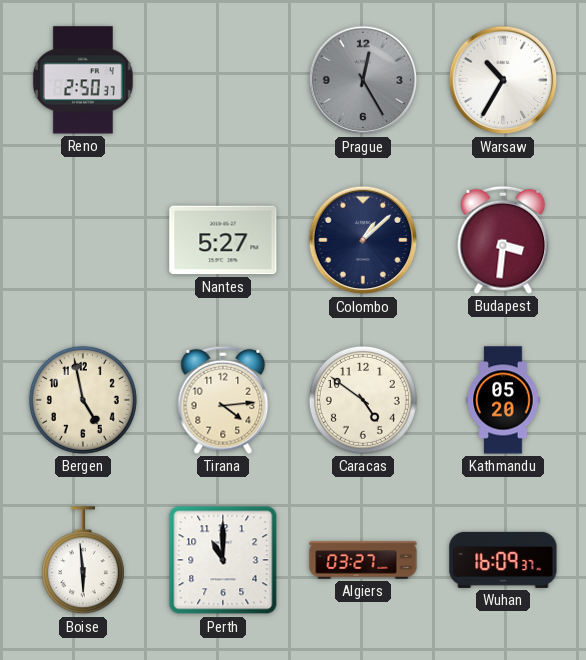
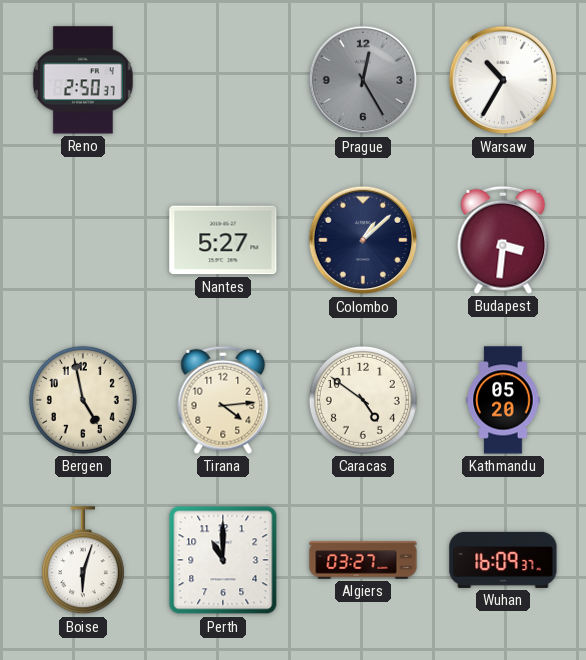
Boise: 5:59 -> 6:03
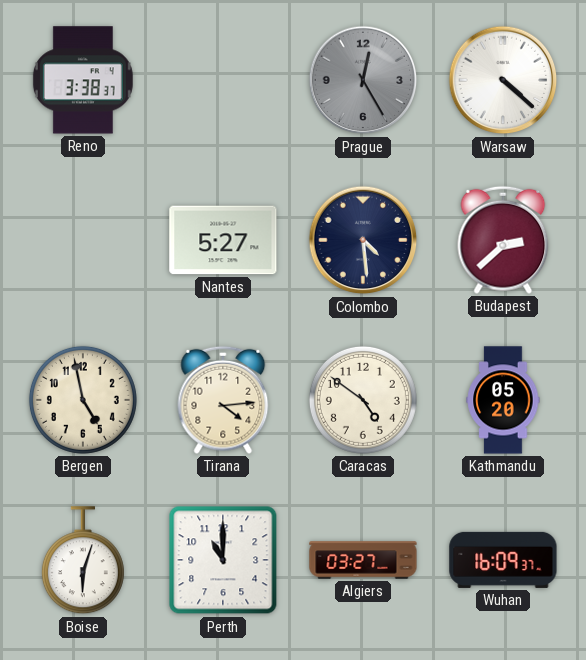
Reno: 2:50 -> 3:38
Warsaw: 10:35 -> 4:22
Colombo: 1:08 -> 4:29
Budapest: 3:31 -> 2:38
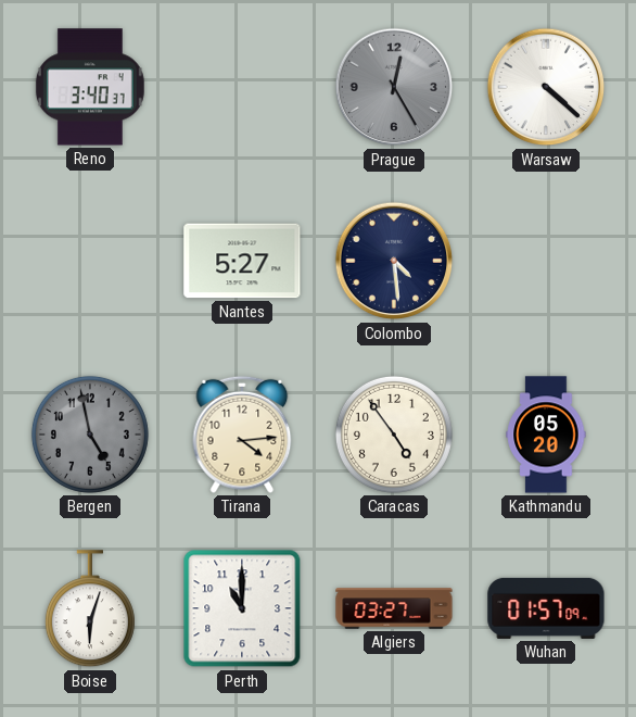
Reno: 3:38 -> 3:40
Budapest: 2:38 -> none
Bergen dial: cream -> grey
Caracas: 4:51 -> 4:54
Wuhan: 16:09 -> 01:57
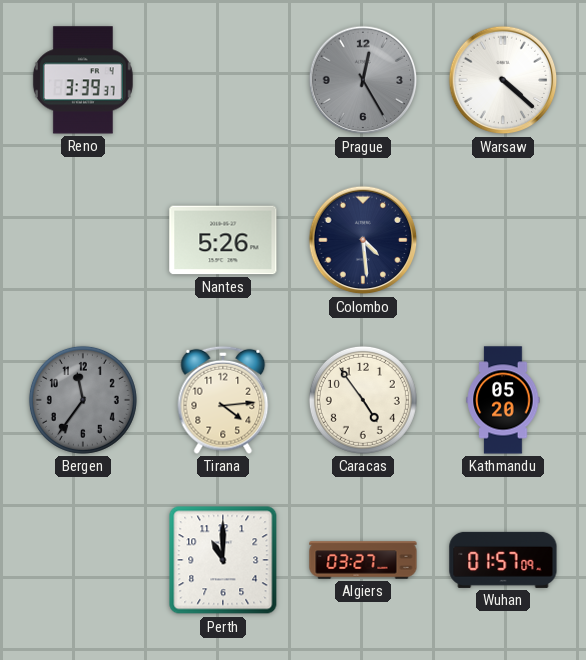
Reno: 3:40 -> 3:39
Nantes: 5:27 -> 5:26
Bergen: 4:58 -> 11:36
Boise: 6:03 -> none
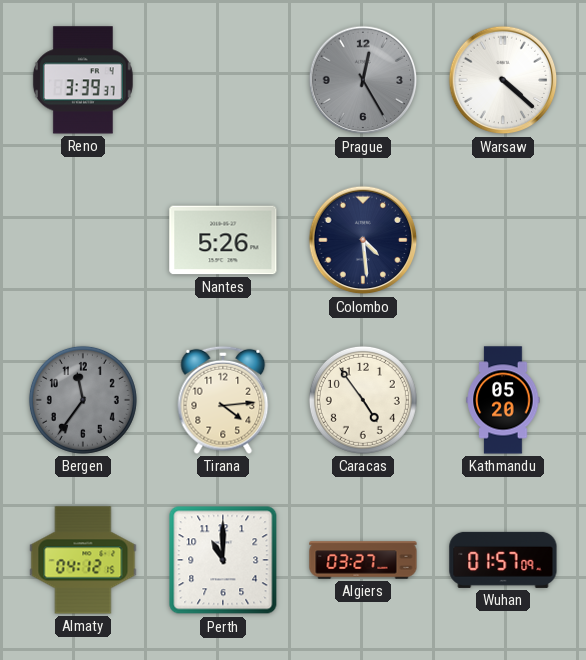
Almaty: none -> 04:12
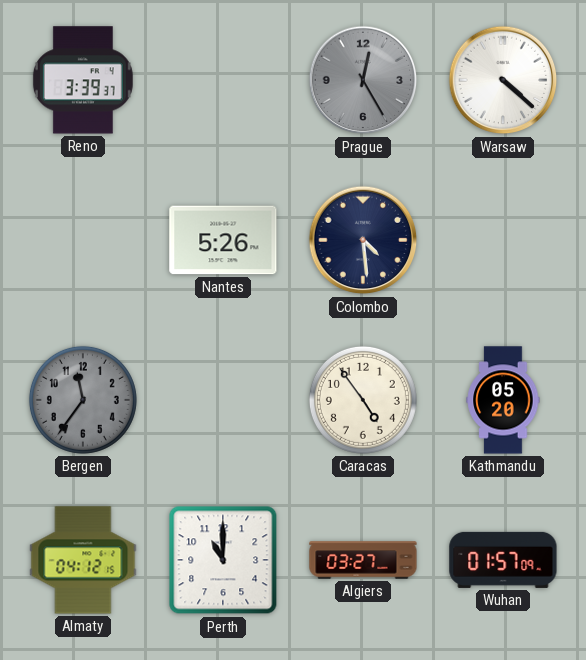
Tirana: 4:14 -> none
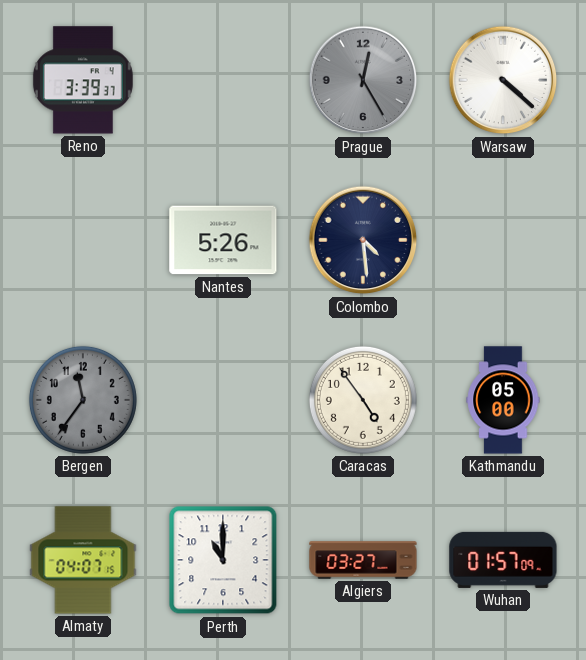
Kathmandu: 05:20 -> 05:00
Almaty: 04:12 -> 04:07
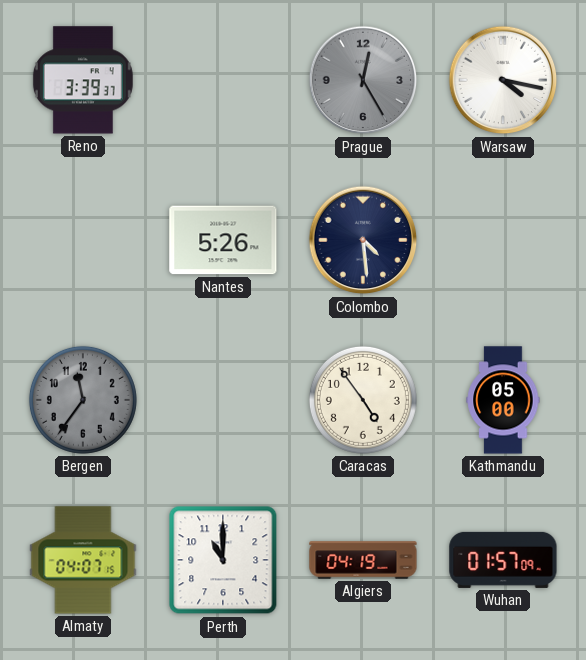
Warsaw: 4:22 -> 4:17
Algiers: 03:27 -> 04:19
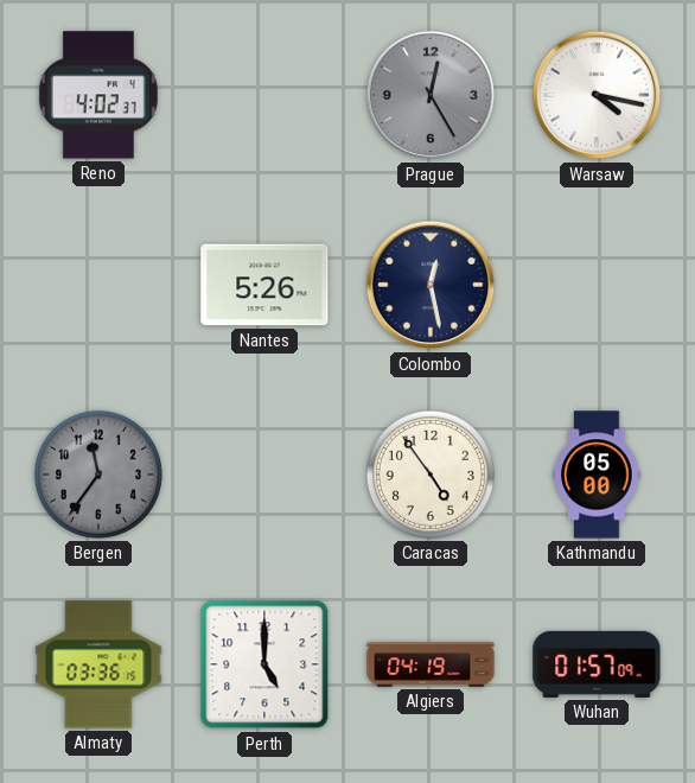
Reno: 3:39 -> 4:02
Colombo: 4:29 -> 12:28
Almaty: 04:07 -> 03:36
Perth: 11:00 -> 5:00
